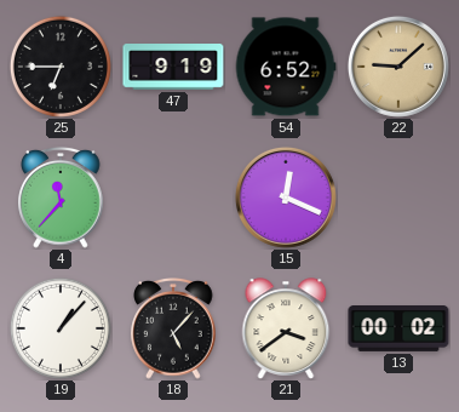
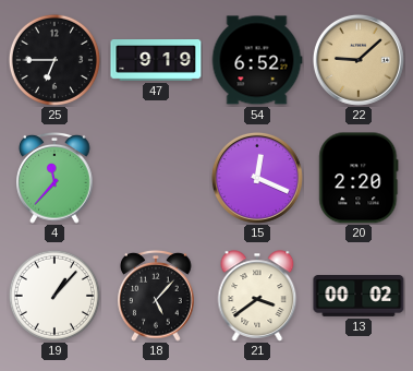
20: none -> 2:20
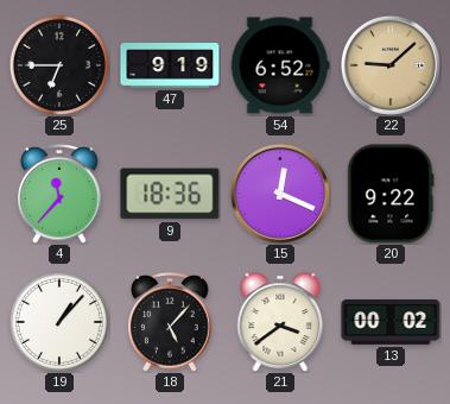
9: none -> 18:36
20: 2:20 -> 9:22
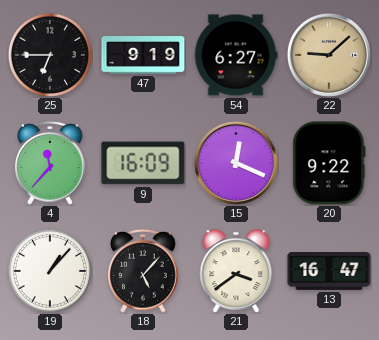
54: 6:52 -> 6:27
9: 18:36 -> 16:09
13: 00:02 -> 16:47
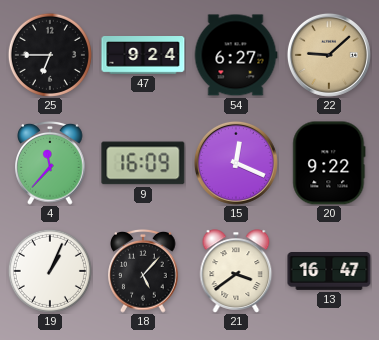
47: 9:19 -> 9:24
19: 1:07 -> 1:04
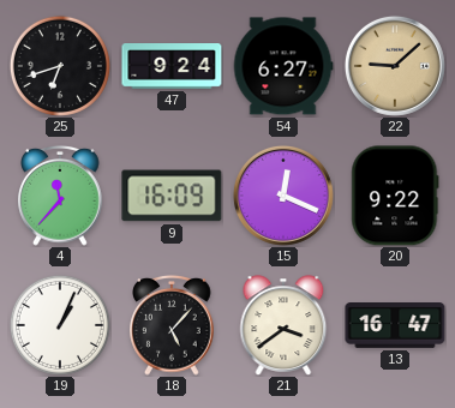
25: 6:45 -> 6:42
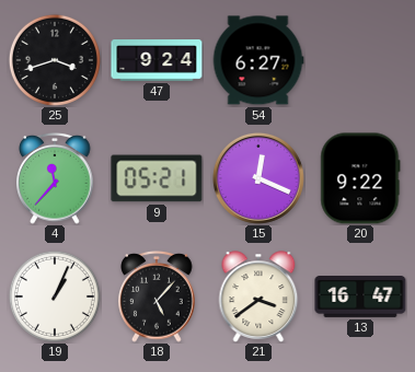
25: 6:42 -> 3:42
22: 9:08 -> none
9: 16:09 -> 05:21
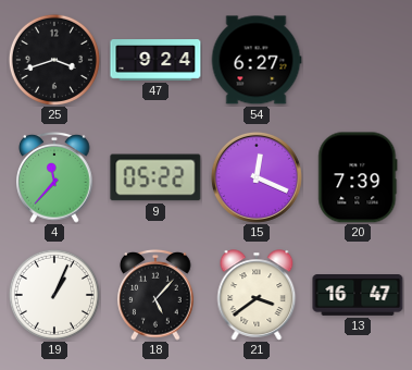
9: 05:21 -> 05:22
20: 9:22 -> 7:39
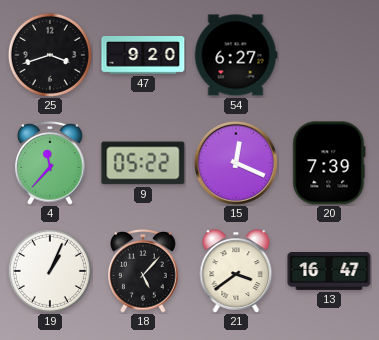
47: 9:24 -> 9:20
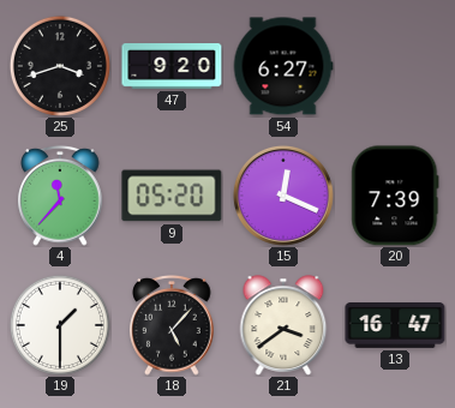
9: 05:22 -> 05:20
19: 1:04 -> 1:30
